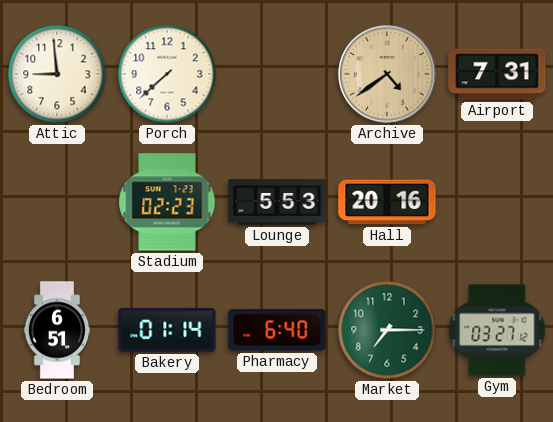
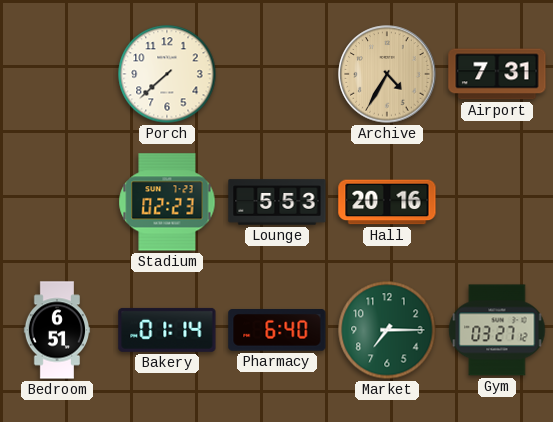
Attic: 8:59 -> none
Archive: 4:39 -> 4:35
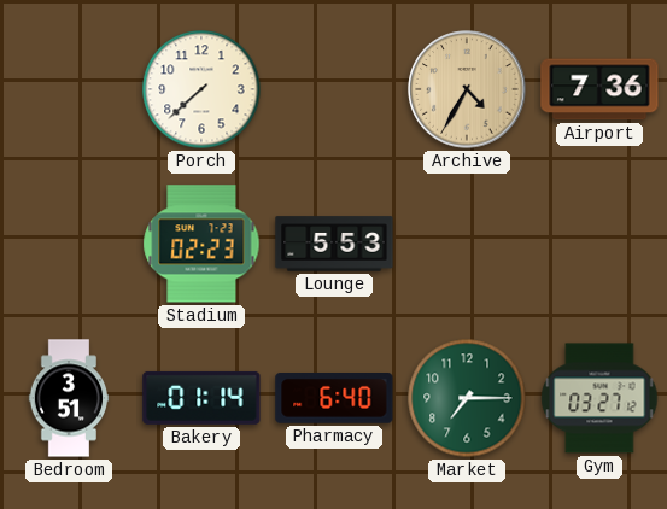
Airport: 7:31 -> 7:36
Hall: 20:16 -> none
Bedroom: 6:51 -> 3:51
